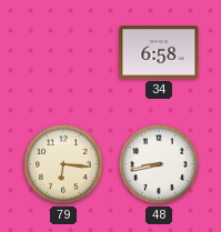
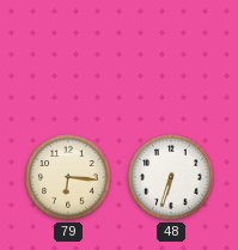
34: 6:58 -> none
48: 8:43 -> 6:33
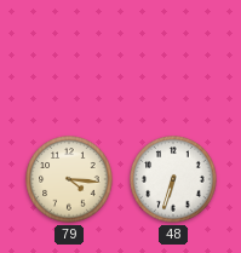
79: 6:16 -> 4:16
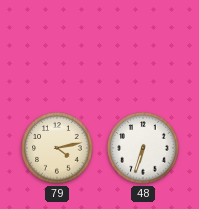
79: 4:16 -> 4:13
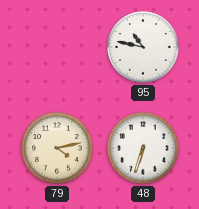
95: none -> 10:47
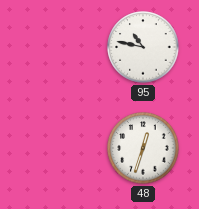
79: 4:13 -> none
48: 6:33 -> 12:33
